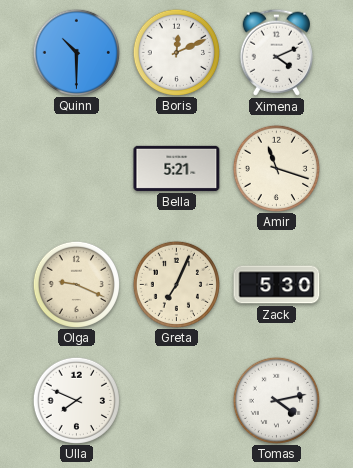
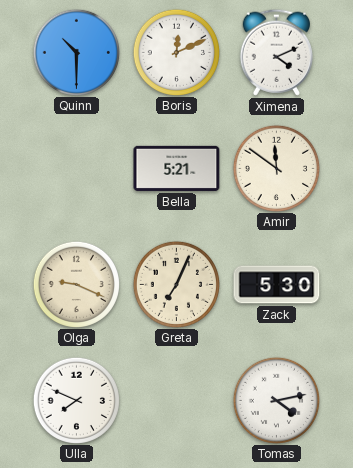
Amir: 11:18 -> 11:51
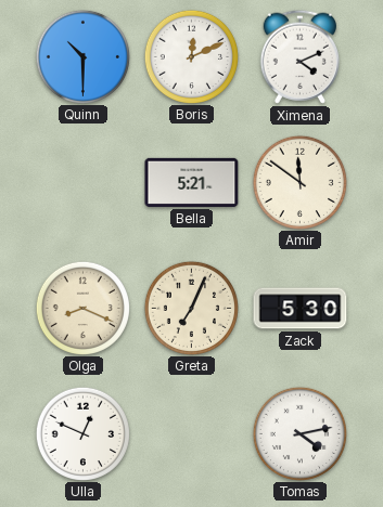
Olga: 9:19 -> 8:19
Ulla: 7:49 -> 12:49
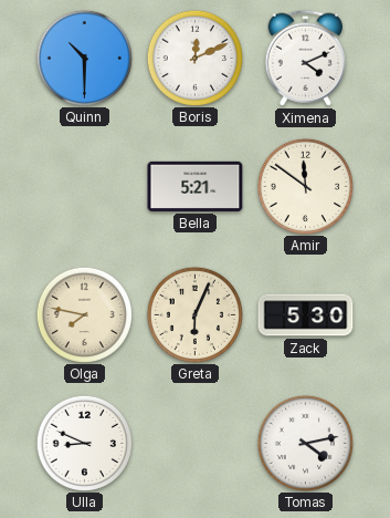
Olga: 8:19 -> 7:47
Greta: 7:04 -> 6:04
Ulla: 12:49 -> 8:49
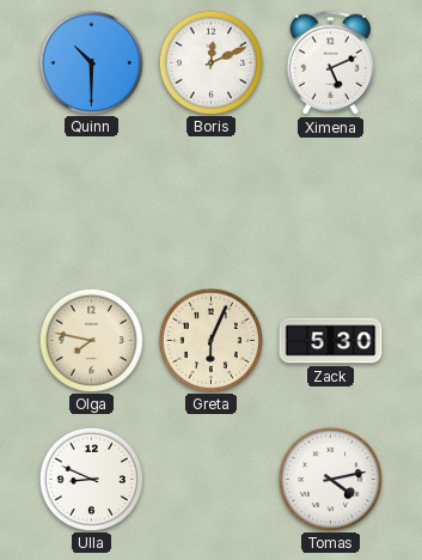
Ximena: 4:11 -> 5:11
Bella: 5:21 -> none
Amir: 11:51 -> none
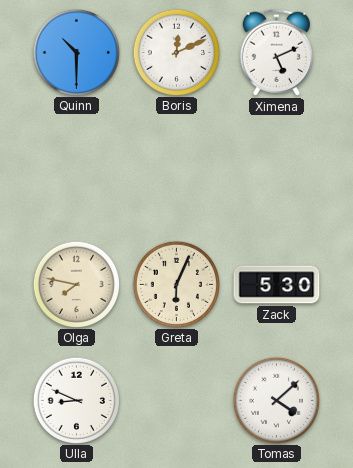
Tomas: 4:13 -> 4:08
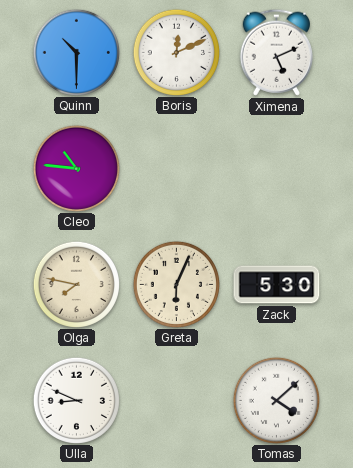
Cleo: none -> 10:46
